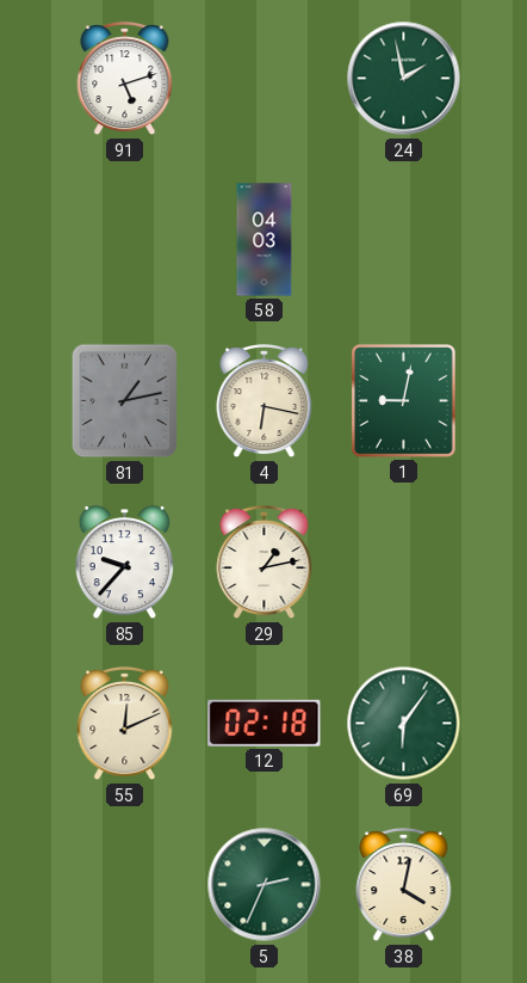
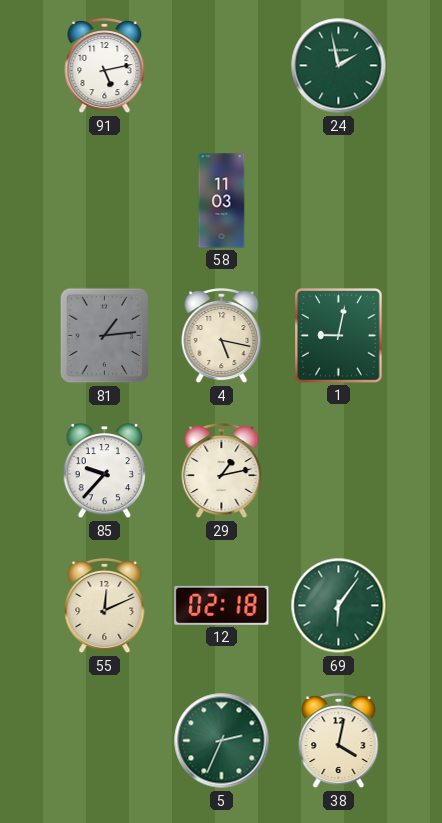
91: 5:12 -> 5:13
58: 04:03 -> 11:03
81: 1:13 -> 1:14
4: 6:17 -> 5:17
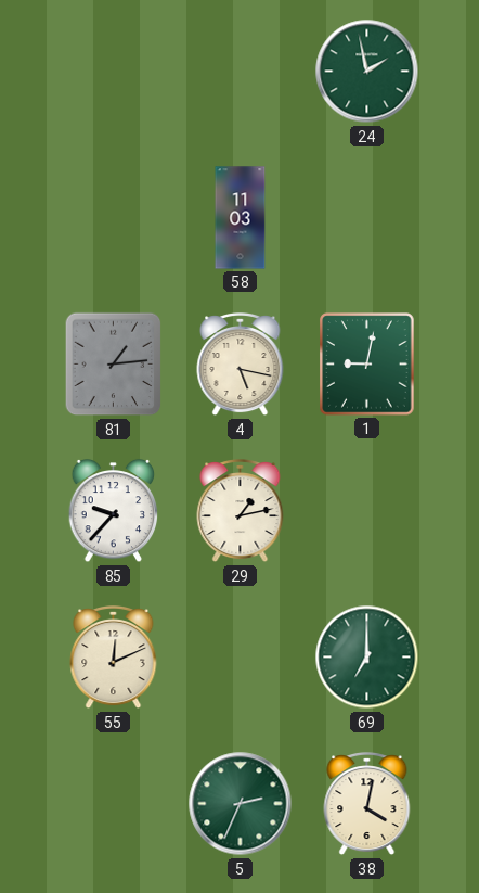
91: 5:13 -> none
12: 02:18 -> none
69: 6:06 -> 7:00
